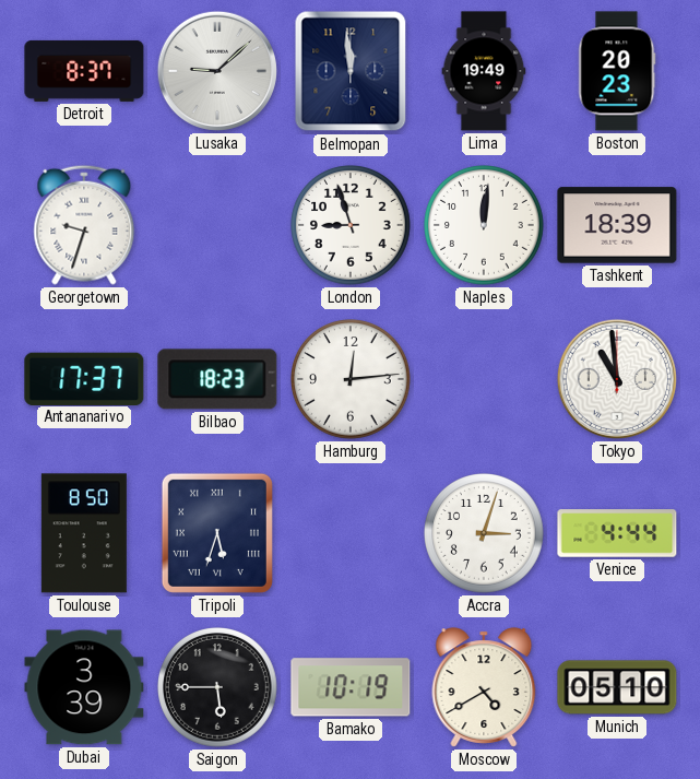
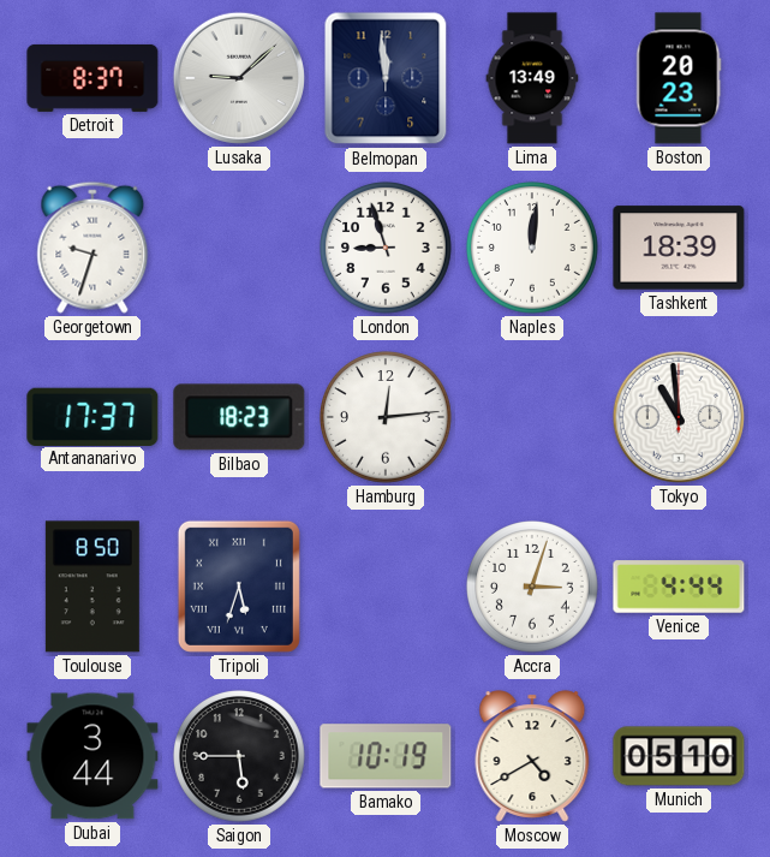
Lima: 19:49 -> 13:49
Dubai: 3:39 -> 3:44
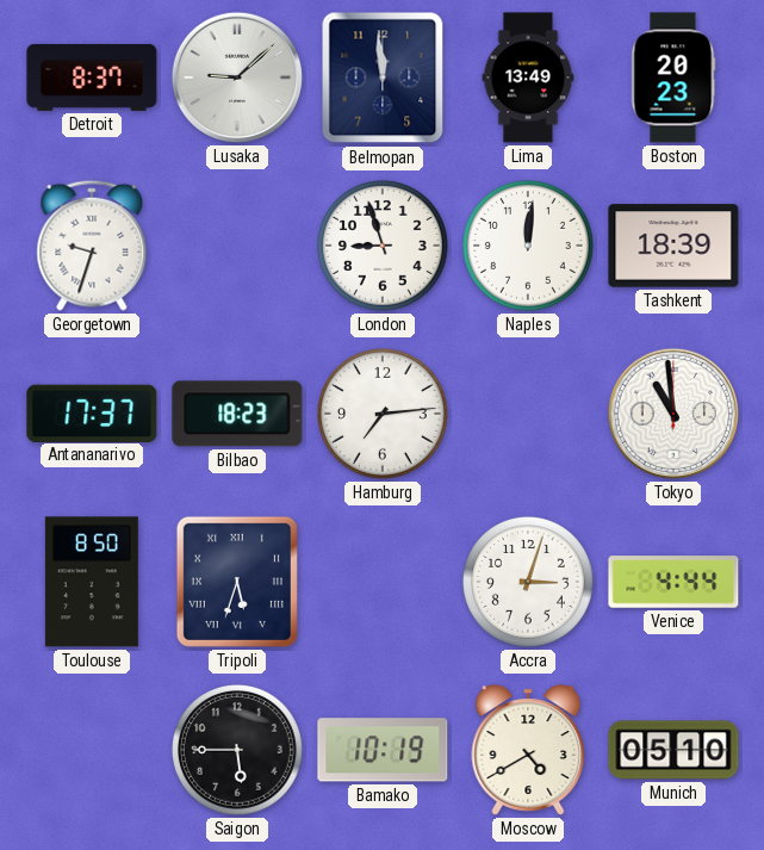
Hamburg: 12:14 -> 7:14
Dubai: 3:44 -> none
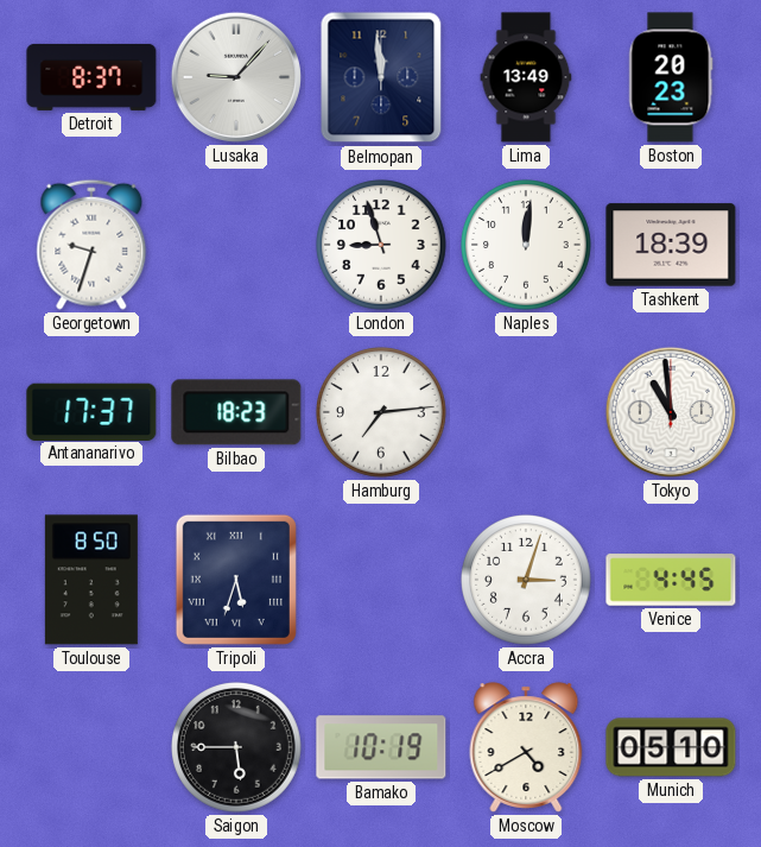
Lusaka: 9:08 -> 9:07
Venice: 4:44 -> 4:45
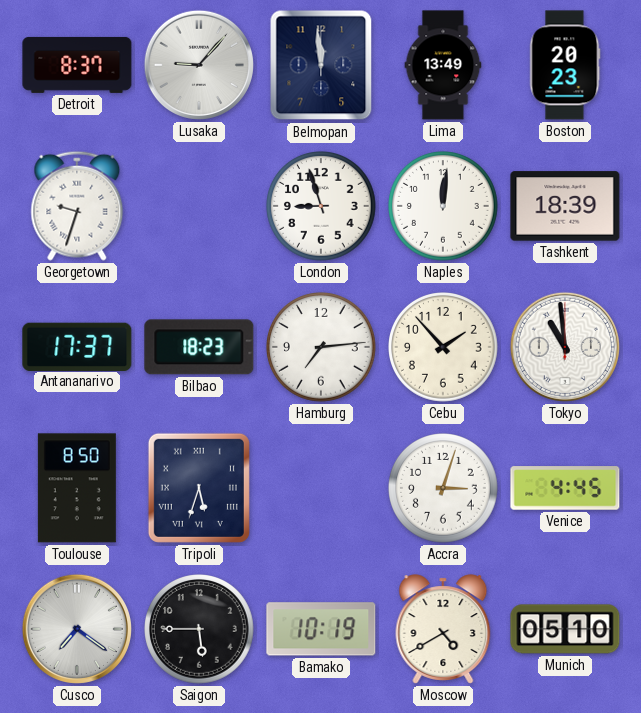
Cebu: none -> 1:53
Cusco: none -> 7:21
